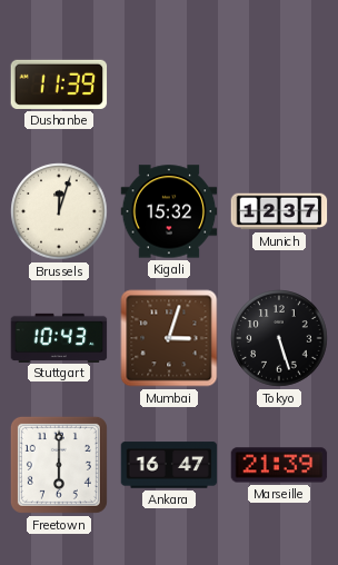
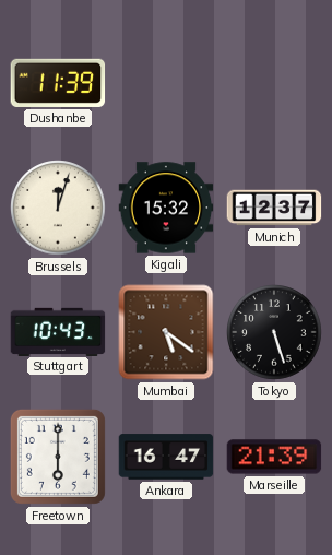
Mumbai: 3:03 -> 5:21
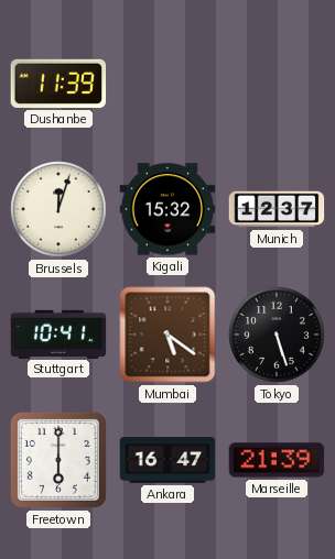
Stuttgart: 10:43 -> 10:41
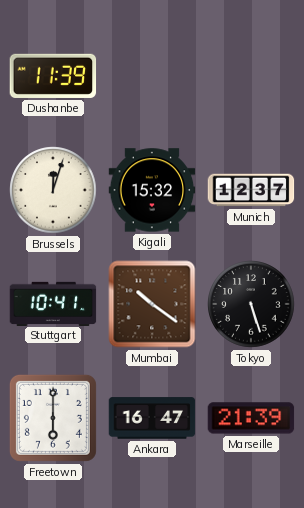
Mumbai: 5:21 -> 10:21
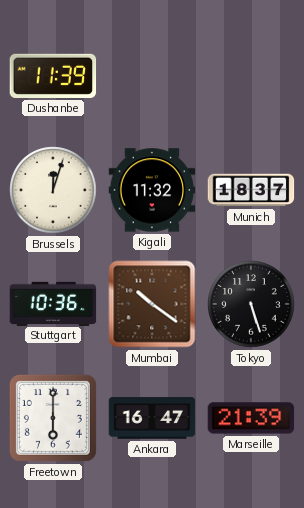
Kigali: 15:32 -> 11:32
Munich: 12:37 -> 18:37
Stuttgart: 10:41 -> 10:36
